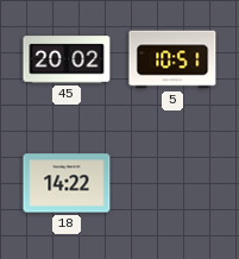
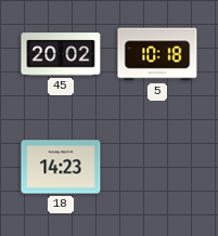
5: 10:51 -> 10:18
18: 14:22 -> 14:23
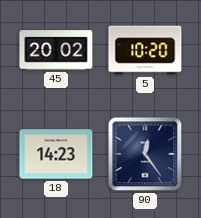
5: 10:18 -> 10:20
90: none -> 12:24
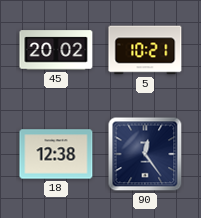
5: 10:20 -> 10:21
18: 14:23 -> 12:38
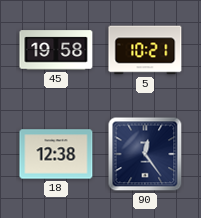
45: 20:02 -> 19:58
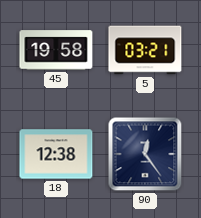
5: 10:21 -> 03:21
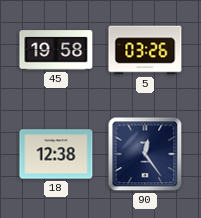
5: 03:21 -> 03:26
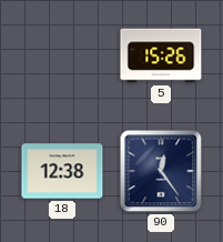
45: 19:58 -> none
5: 03:26 -> 15:26
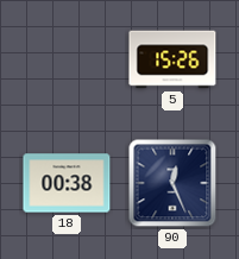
18: 12:38 -> 00:38
90: 12:24 -> 12:26
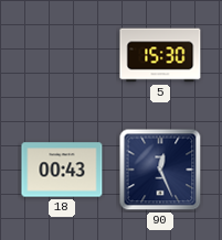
5: 15:26 -> 15:30
18: 00:38 -> 00:43
